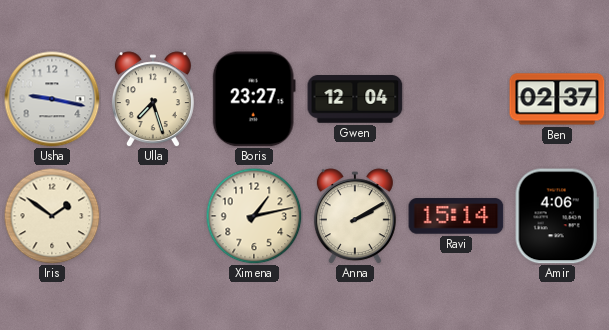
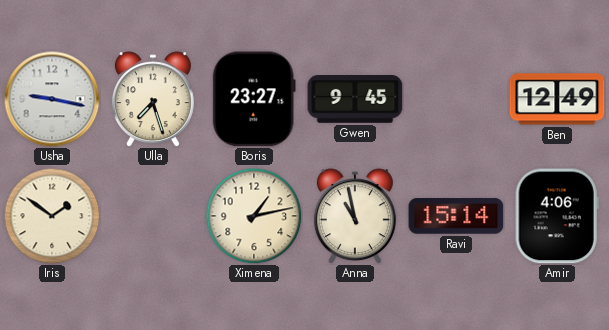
Gwen: 12:04 -> 9:45
Ben: 02:37 -> 12:49
Anna: 2:10 -> 10:58
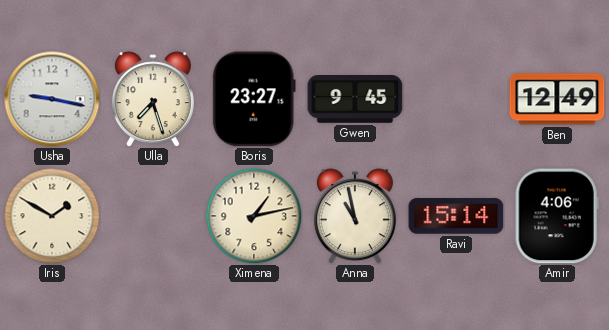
Iris: 1:51 -> 1:50
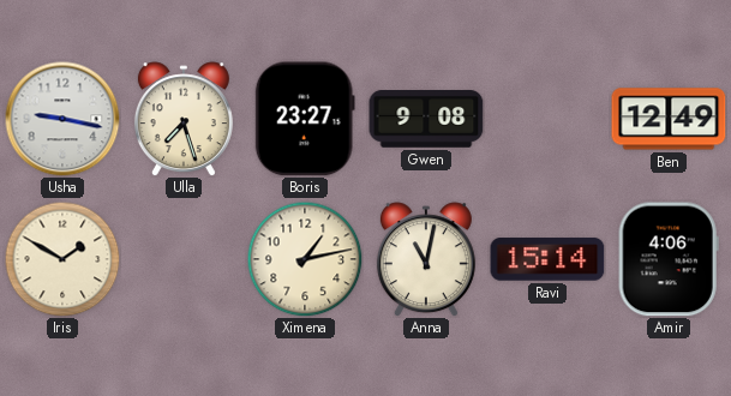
Gwen: 9:45 -> 9:08
Anna: 10:58 -> 11:02
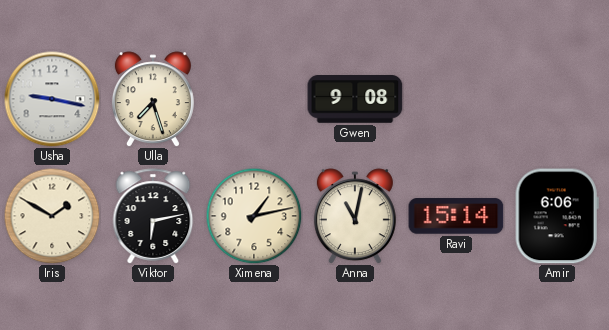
Boris: 23:27 -> none
Ben: 12:49 -> none
Viktor: none -> 6:13
Amir: 4:06 -> 6:06
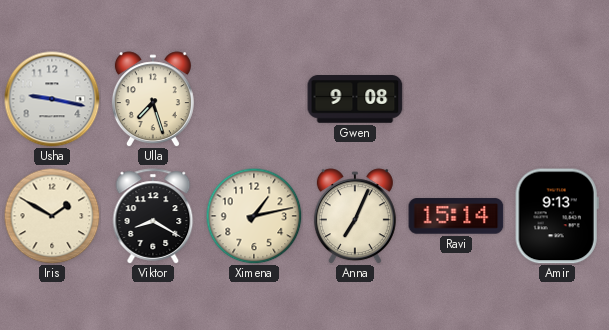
Viktor: 6:13 -> 8:20
Anna: 11:02 -> 7:04
Amir: 6:06 -> 9:13
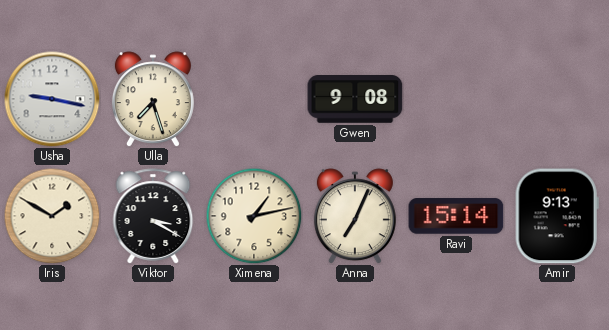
Viktor: 8:20 -> 3:20
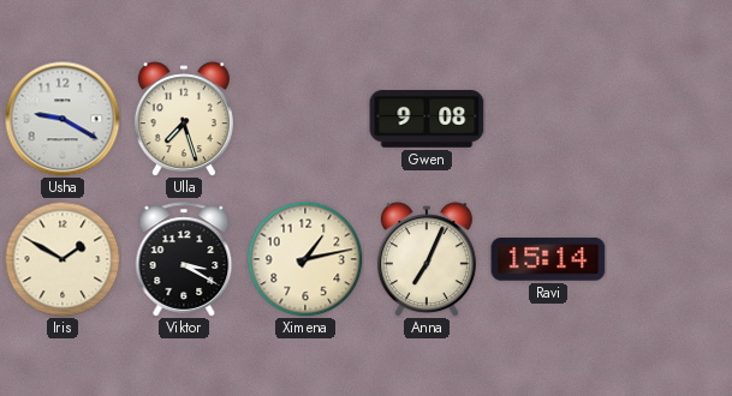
Usha: 9:17 -> 9:20
Amir: 9:13 -> none
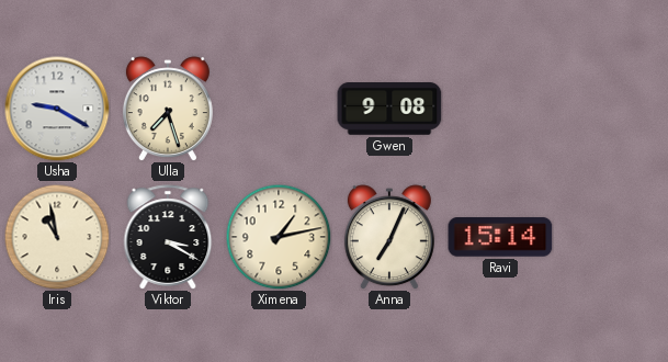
Iris: 1:50 -> 10:58
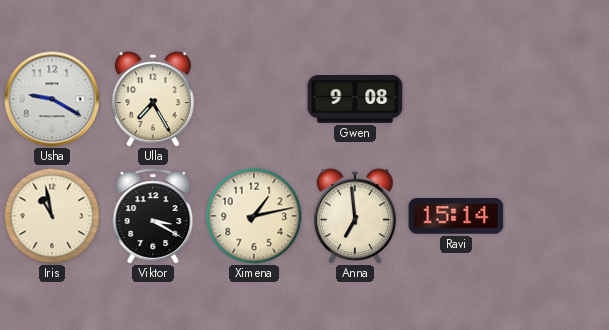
Ulla: 7:27 -> 7:25
Anna: 7:04 -> 6:59
